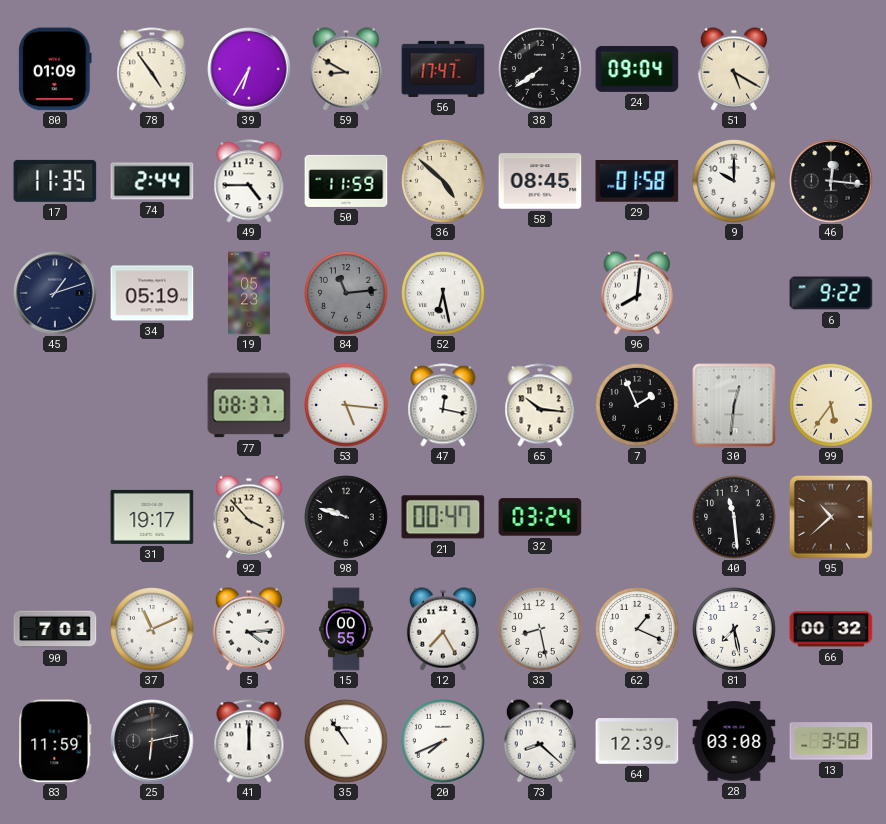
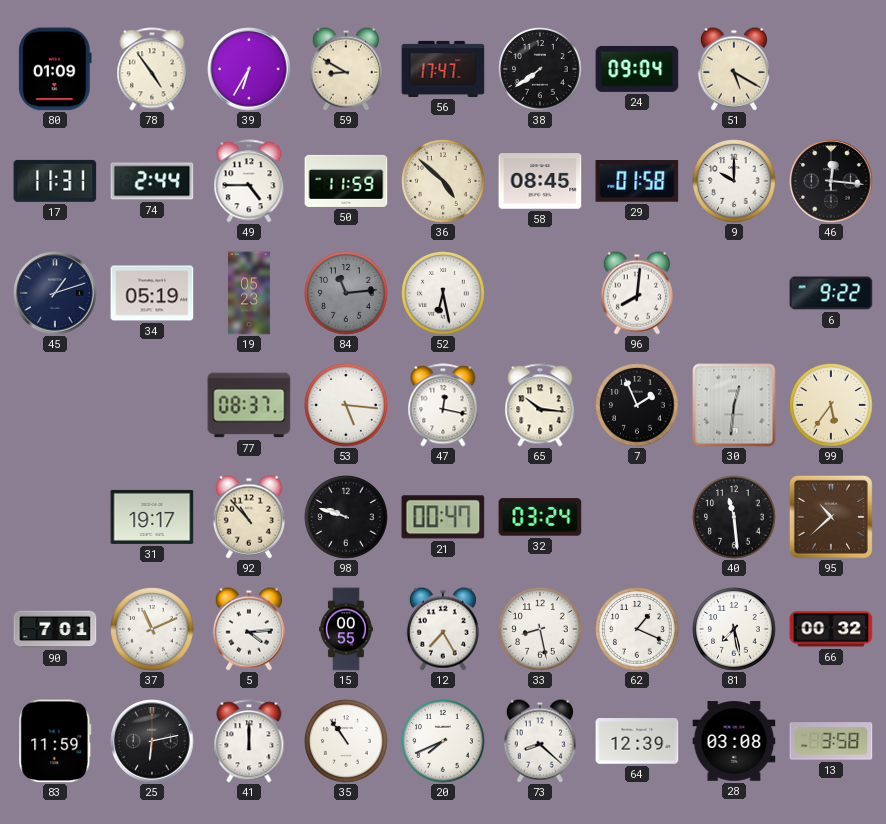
17: 11:35 -> 11:31
92: 3:53 -> 10:53
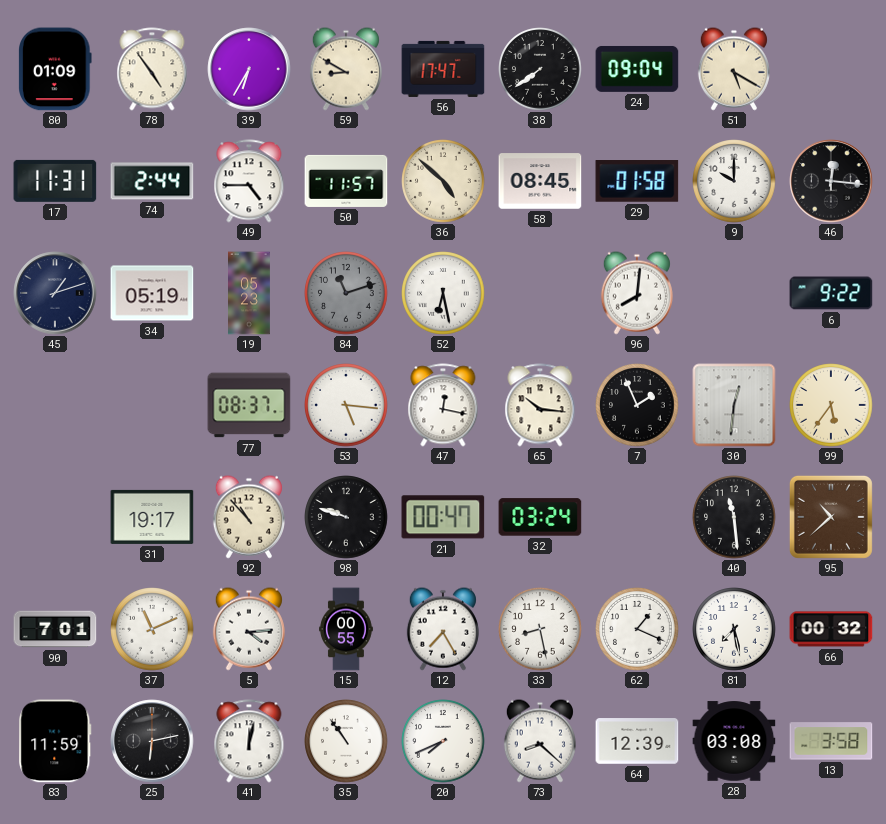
50: 11:59 -> 11:57
84: 11:14 -> 11:12
41: 12:00 -> 12:02
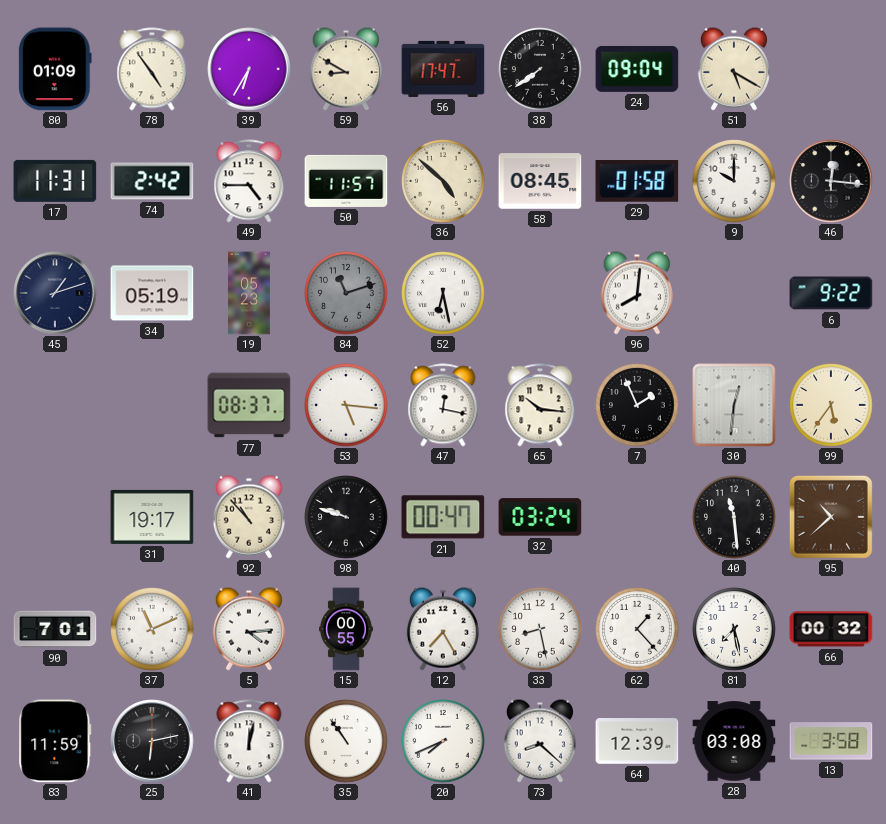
74: 2:44 -> 2:42
62: 1:19 -> 1:23
